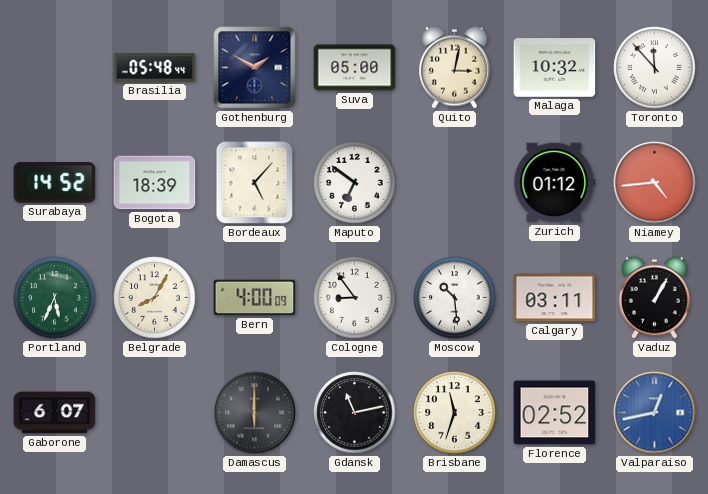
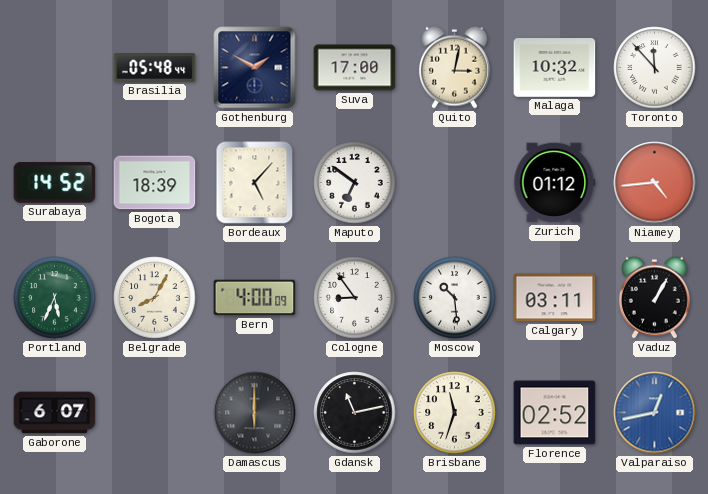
Suva: 05:00 -> 17:00
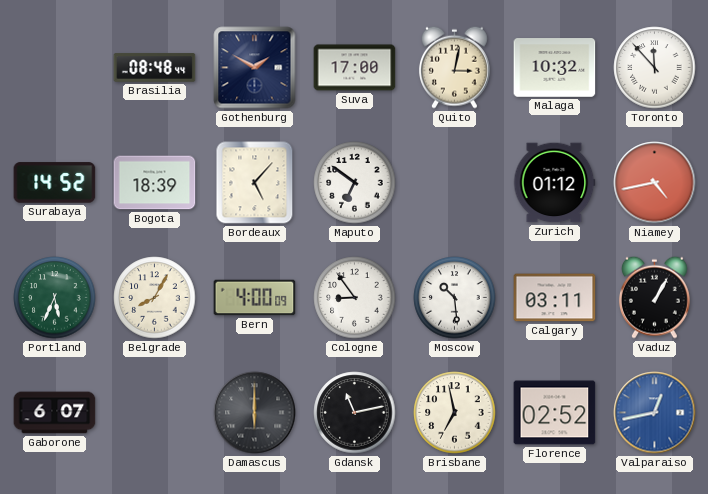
Brasilia: 05:48 -> 08:48
Niamey: 4:44 -> 4:43
Brisbane: 11:33 -> 6:58
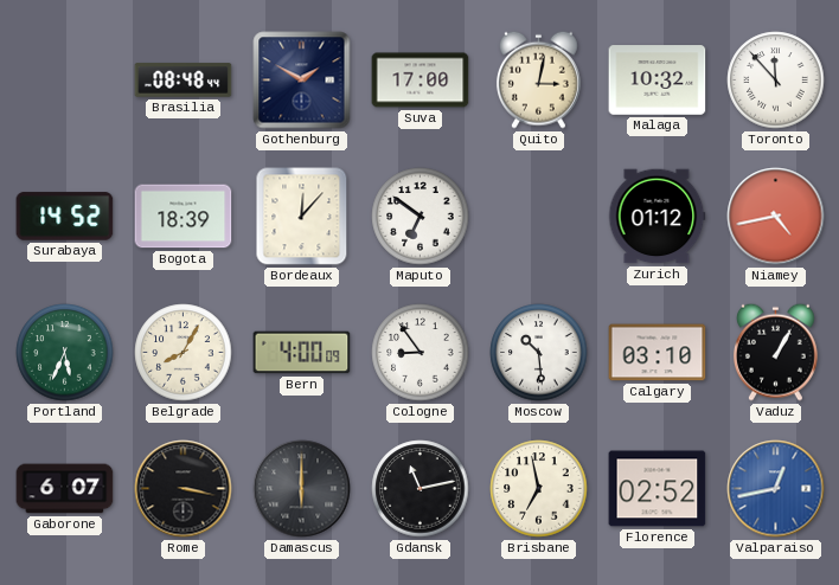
Bordeaux: 5:07 -> 12:07
Calgary: 03:11 -> 03:10
Rome: none -> 3:17
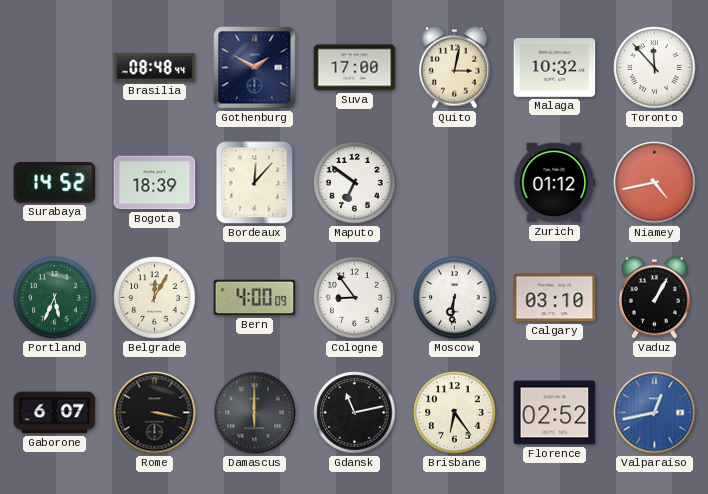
Belgrade: 8:05 -> 12:05
Moscow: 10:29 -> 6:31
Brisbane: 6:58 -> 6:24
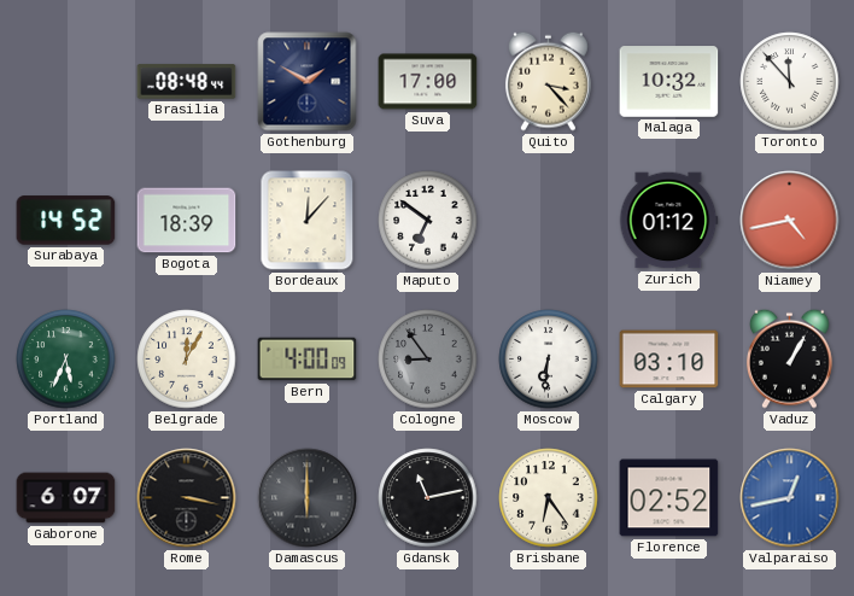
Quito: 3:02 -> 3:23
Cologne dial: white -> grey
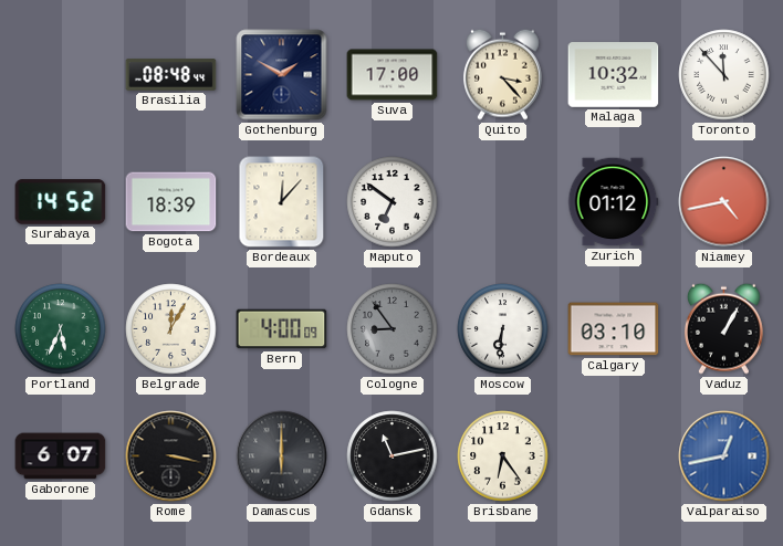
Florence: 02:52 -> none
